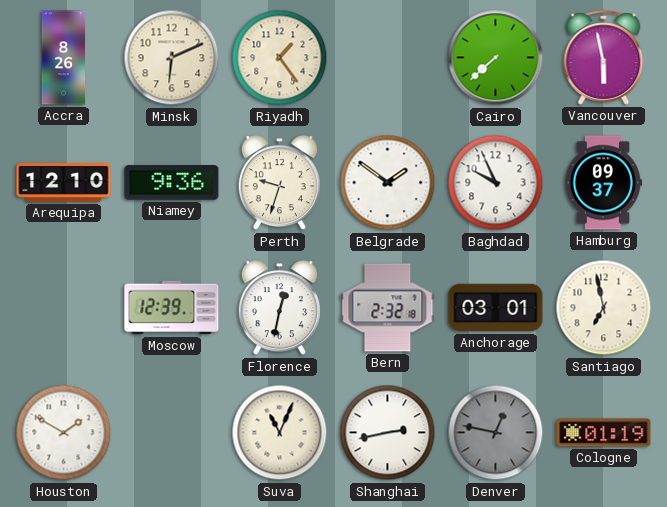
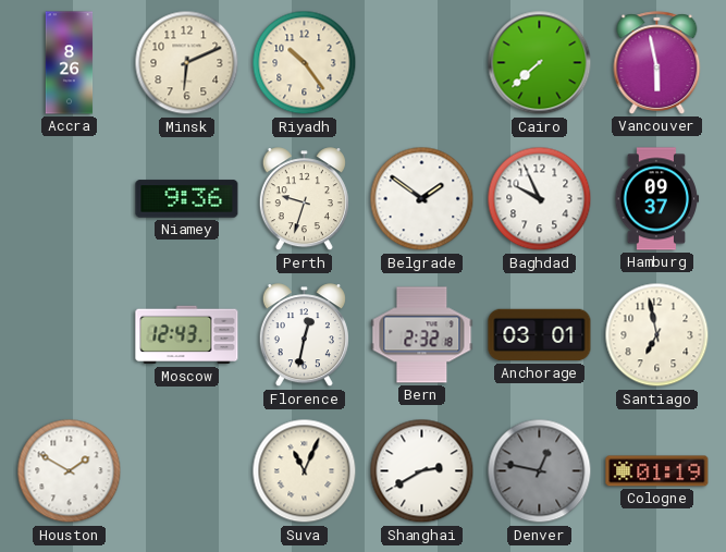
Riyadh: 1:24 -> 10:24
Arequipa: 12:10 -> none
Moscow: 12:39 -> 12:43
Shanghai: 2:43 -> 2:40
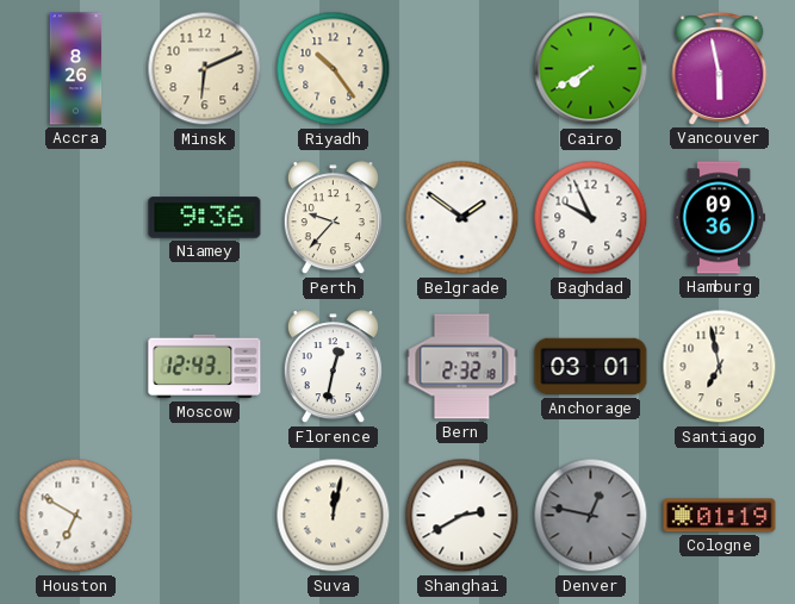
Cairo: 7:38 -> 7:40
Perth: 9:33 -> 9:37
Hamburg: 09:37 -> 09:36
Houston: 1:50 -> 6:50
Suva: 11:04 -> 12:02
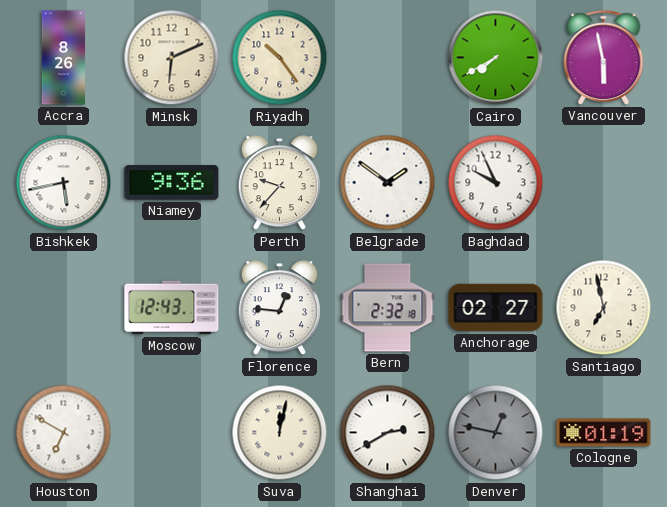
Bishkek: none -> 5:43
Hamburg: 09:36 -> none
Florence: 12:32 -> 12:46
Anchorage: 03:01 -> 02:27
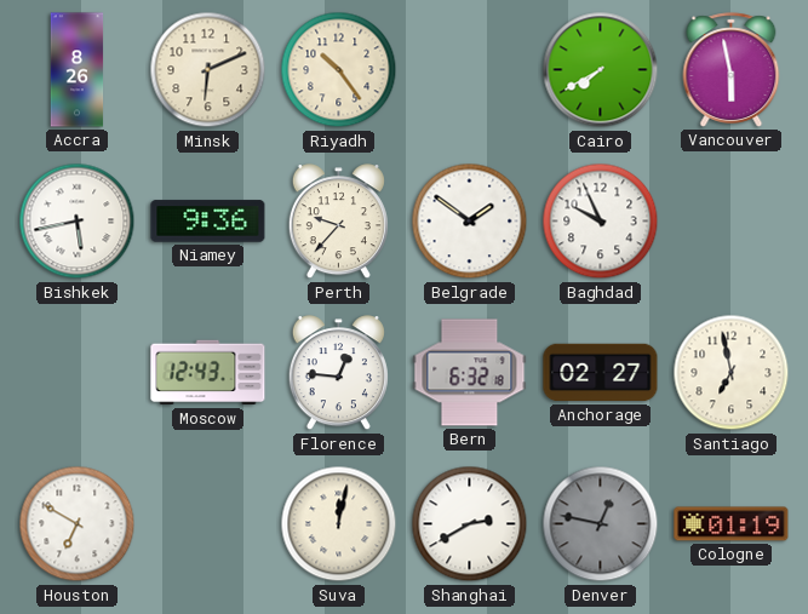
Bern: 2:32 -> 6:32
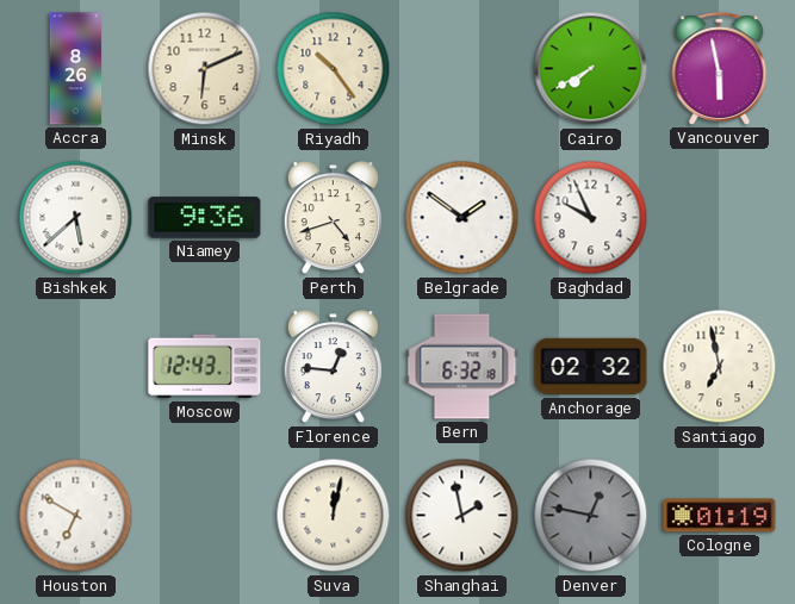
Bishkek: 5:43 -> 5:38
Perth: 9:37 -> 4:42
Anchorage: 02:27 -> 02:32
Shanghai: 2:40 -> 1:58
